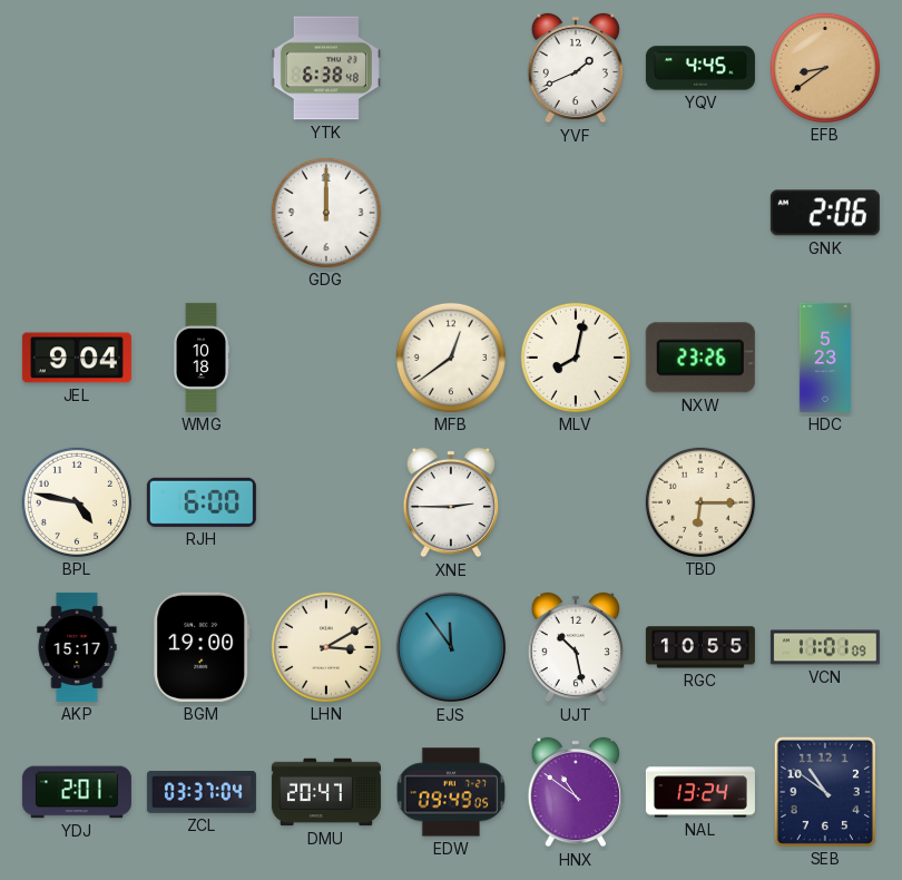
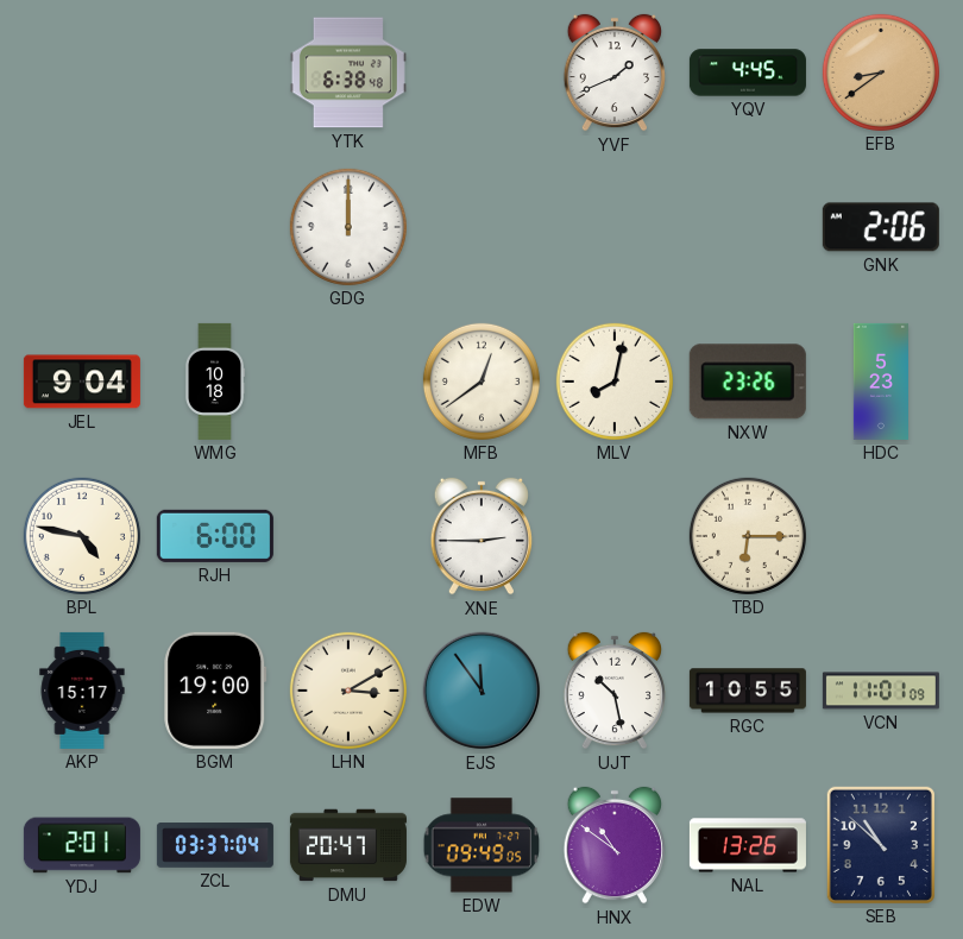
NAL: 13:24 -> 13:26
SEB: 10:51 -> 10:52
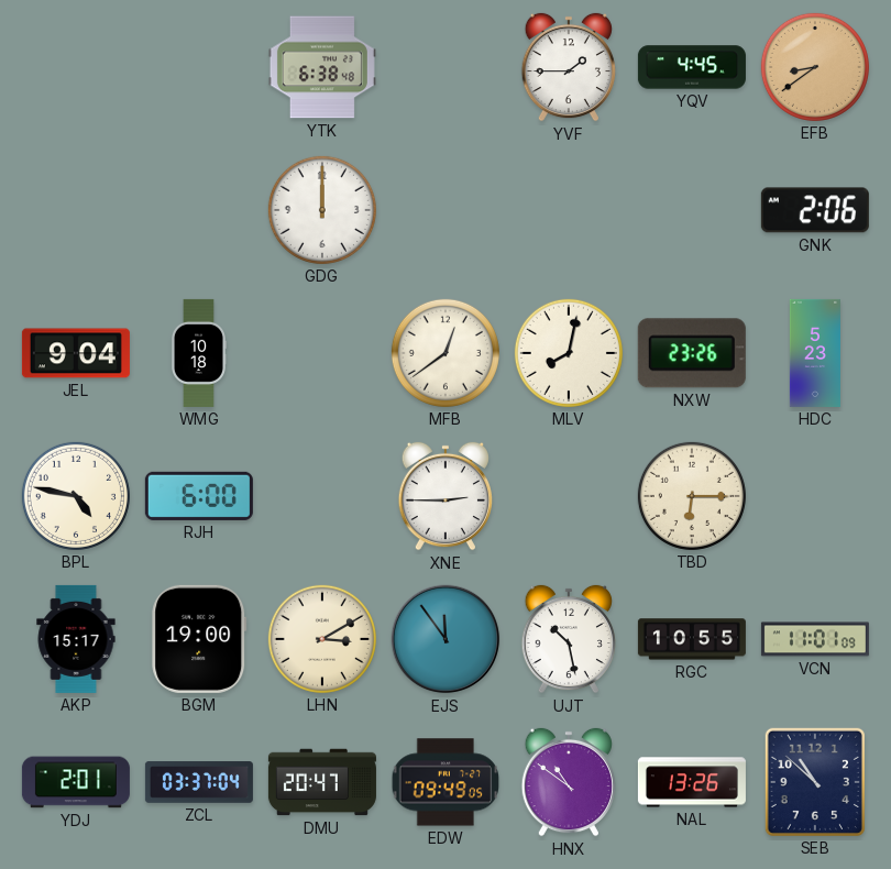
YVF: 1:41 -> 1:45
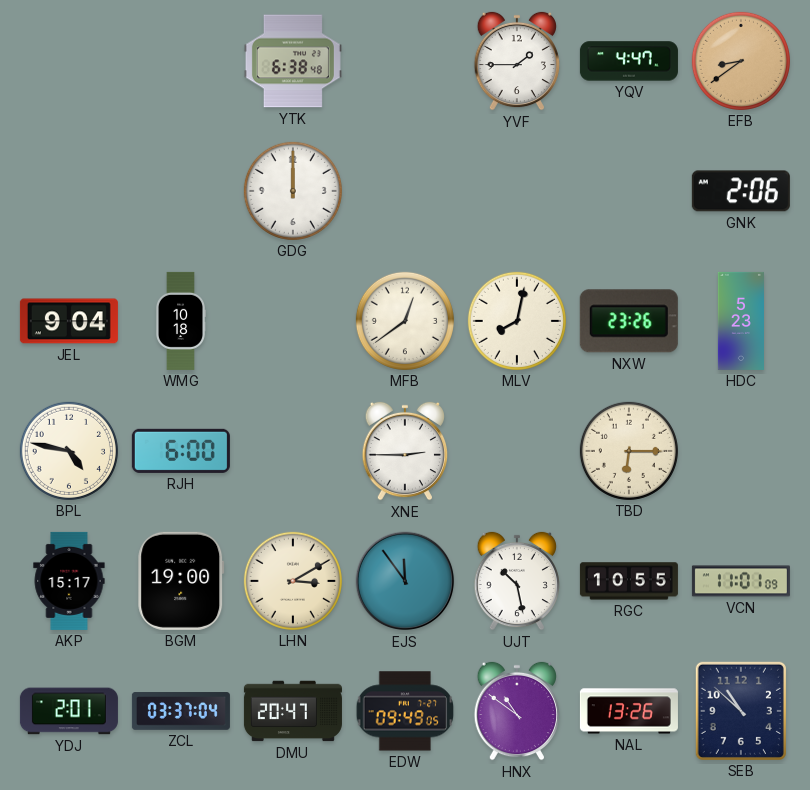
YQV: 4:45 -> 4:47
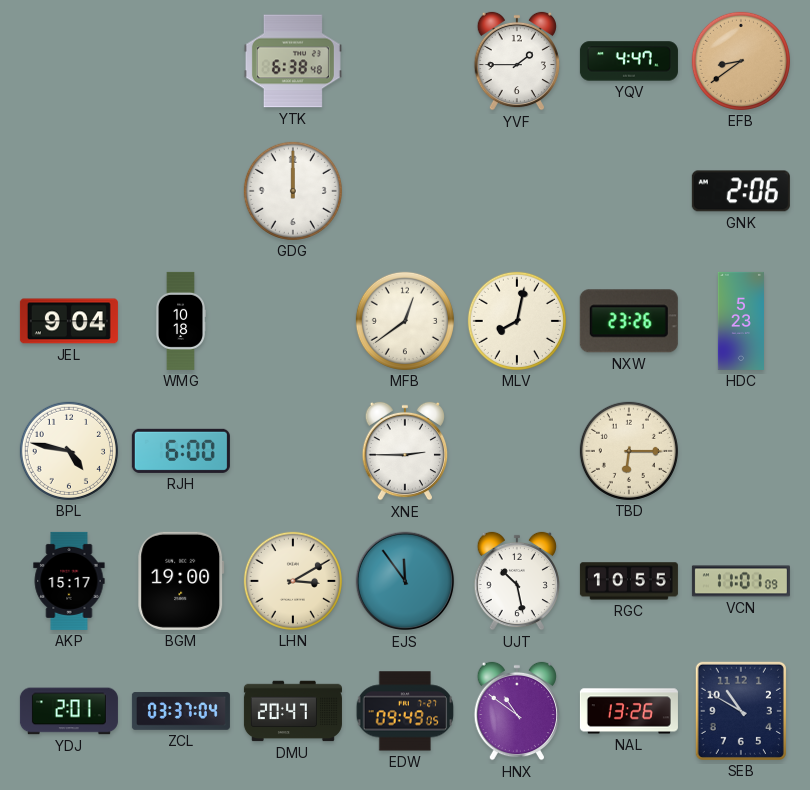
SEB: 10:52 -> 10:50
